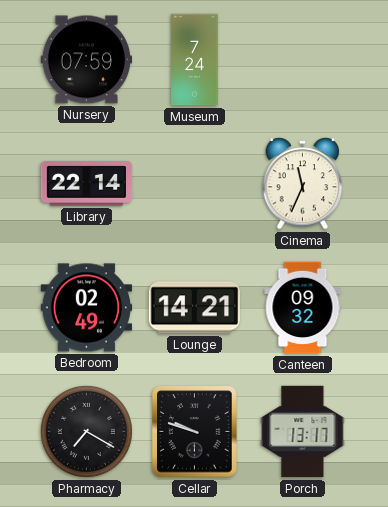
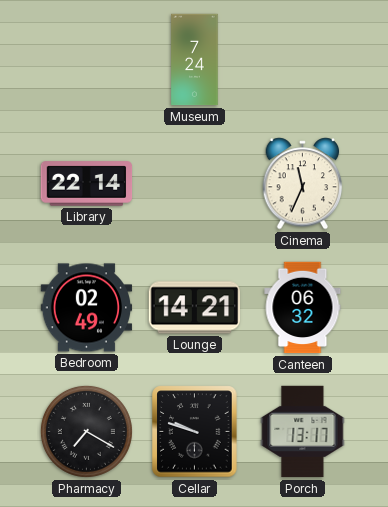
Nursery: 07:59 -> none
Canteen: 09:32 -> 06:32
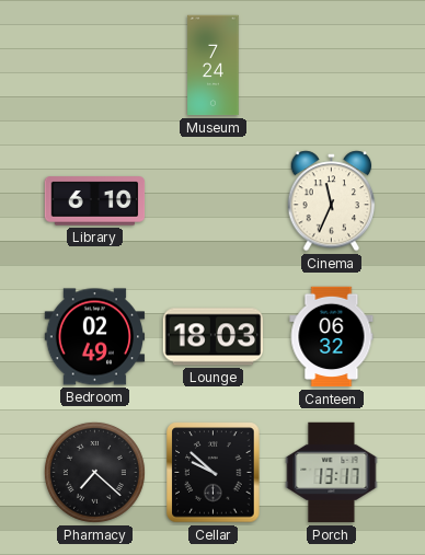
Library: 22:14 -> 6:10
Lounge: 14:21 -> 18:03
Pharmacy: 7:20 -> 7:22
Cellar: 9:48 -> 9:52
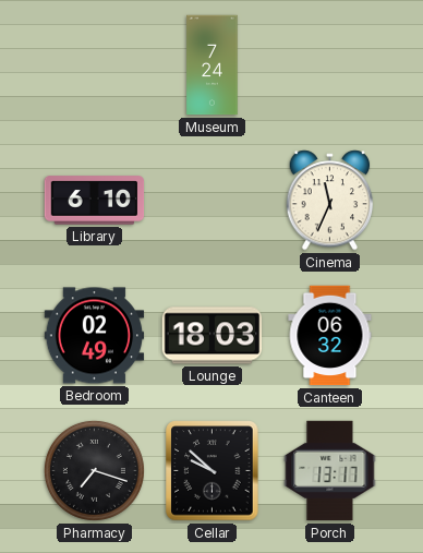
Pharmacy: 7:22 -> 7:18
